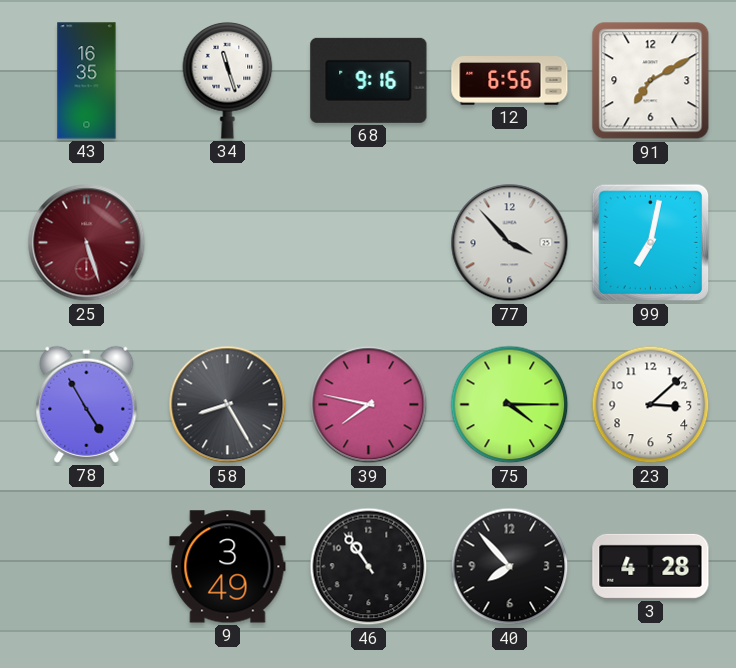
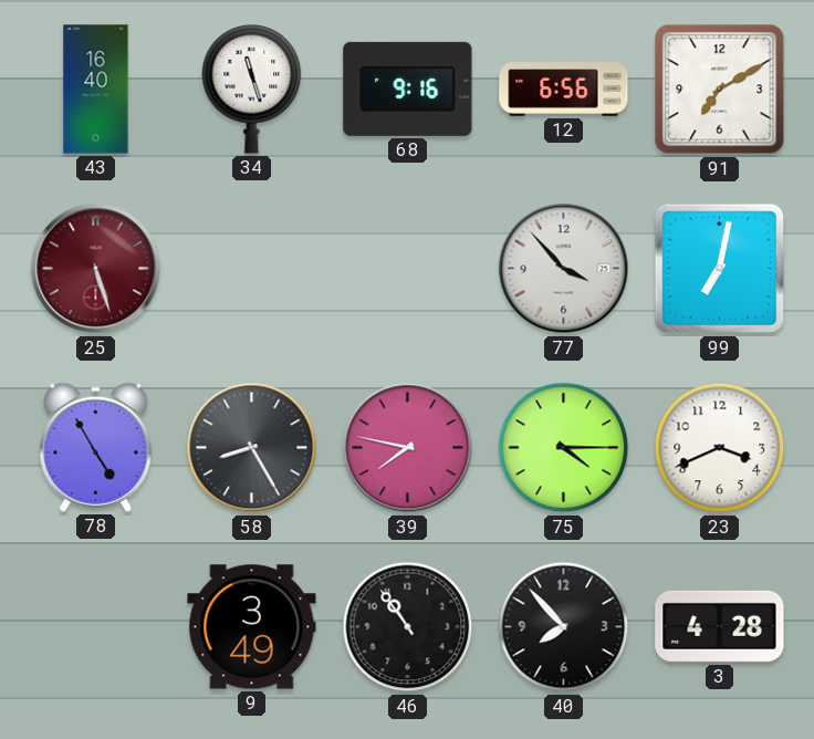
43: 16:35 -> 16:40
23: 3:08 -> 3:41
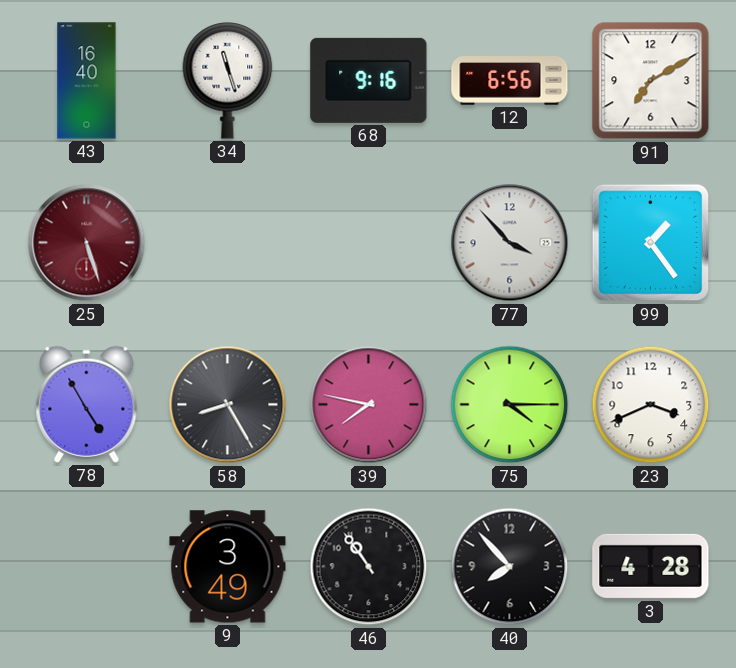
99: 7:02 -> 1:24
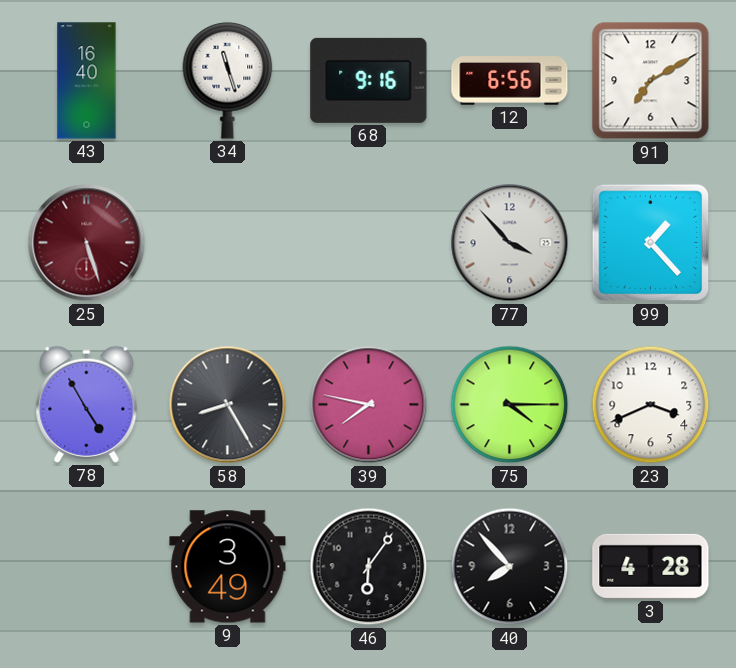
99: 1:24 -> 1:23
46: 10:54 -> 6:06
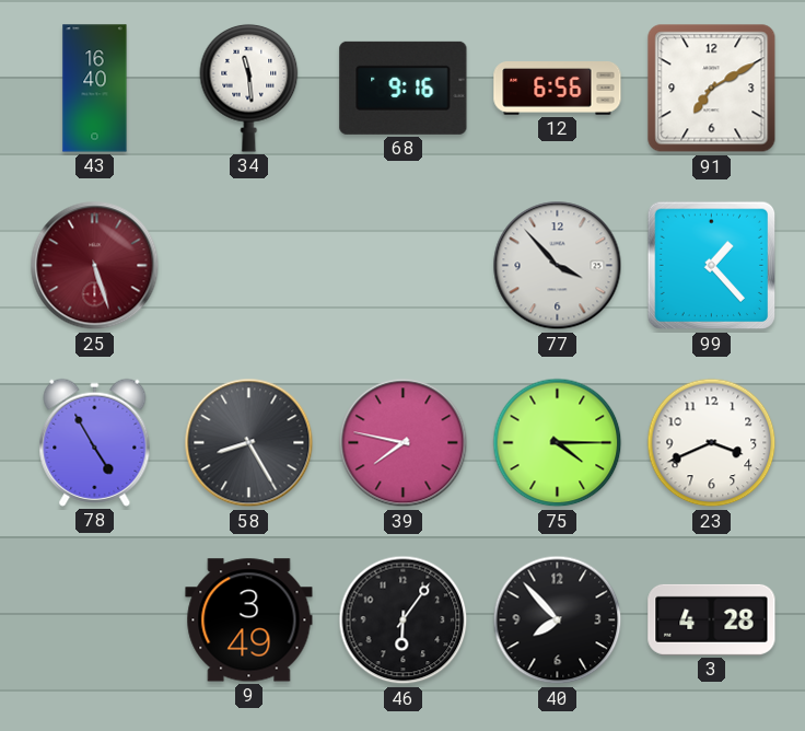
34: 11:27 -> 11:29
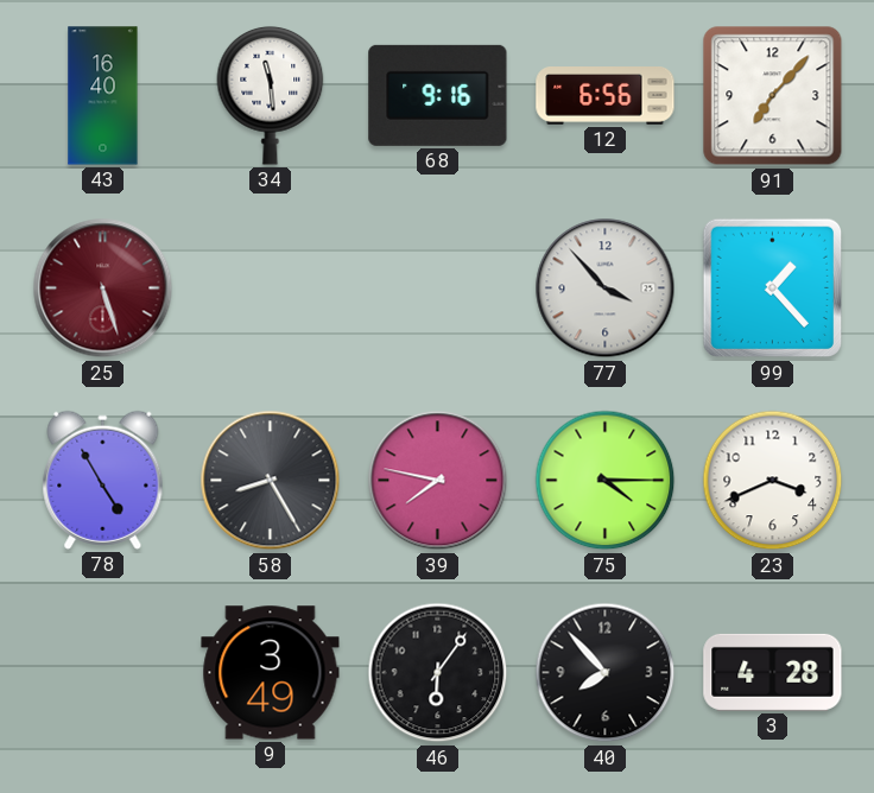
91: 7:10 -> 7:07
